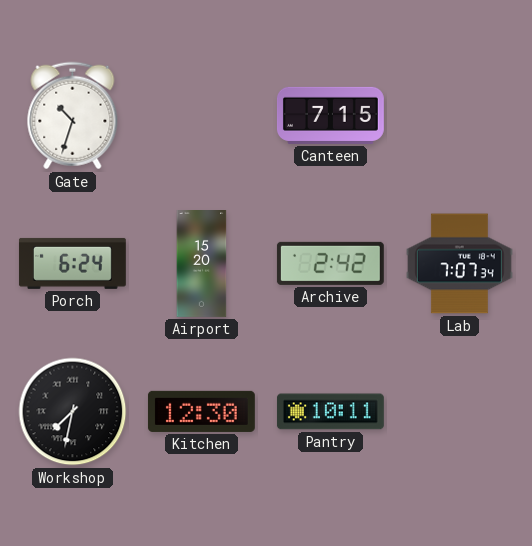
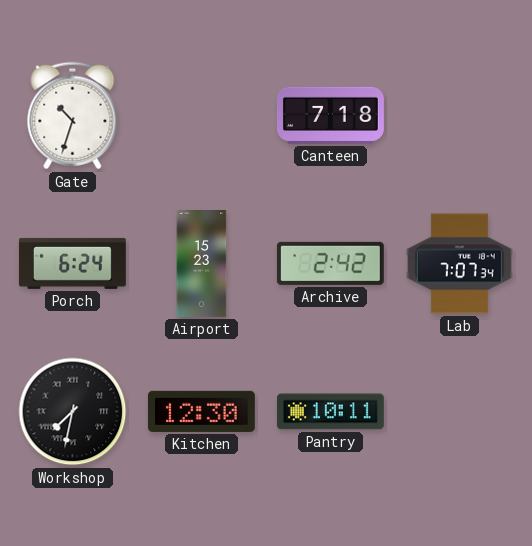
Canteen: 7:15 -> 7:18
Airport: 15:20 -> 15:23
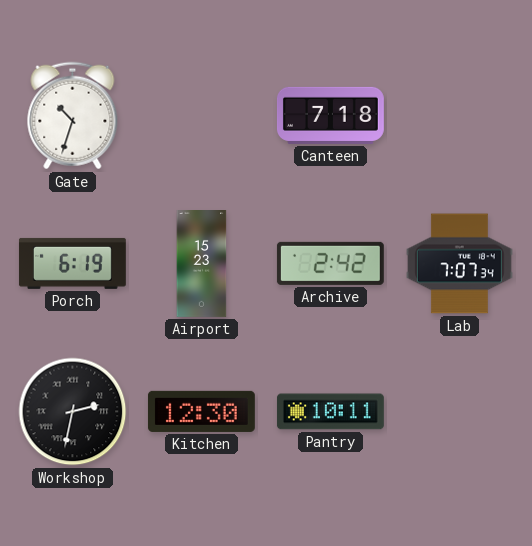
Porch: 6:24 -> 6:19
Workshop: 7:32 -> 2:32
